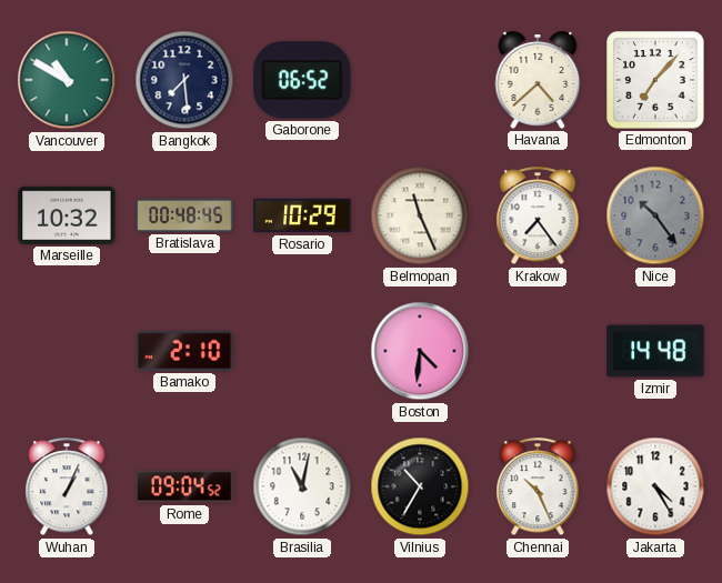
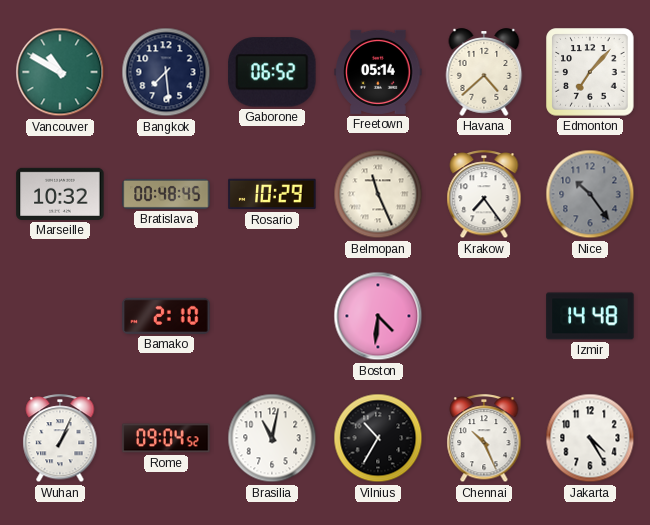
Freetown: none -> 05:14
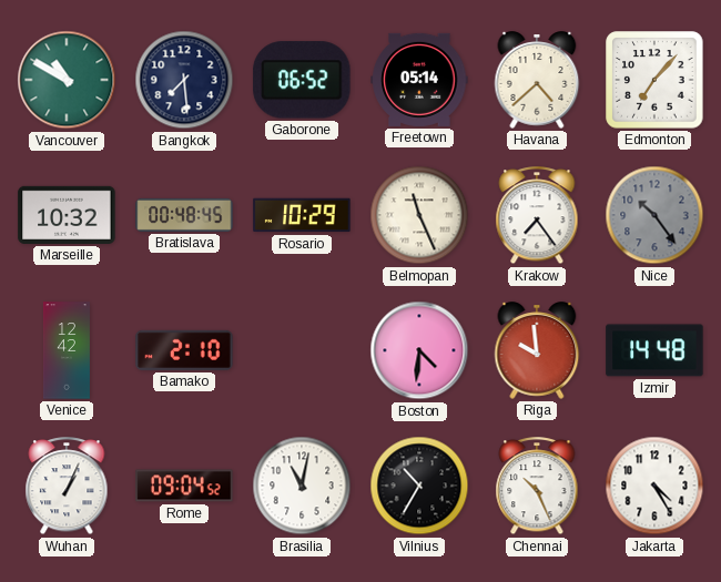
Venice: none -> 12:42
Riga: none -> 9:59
